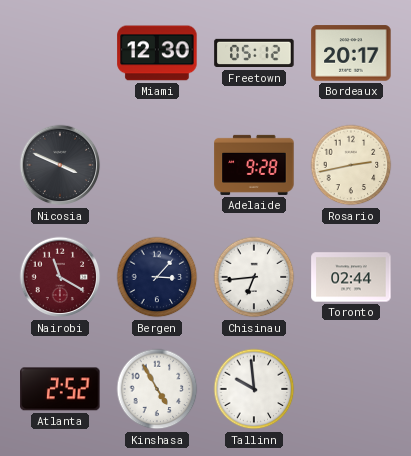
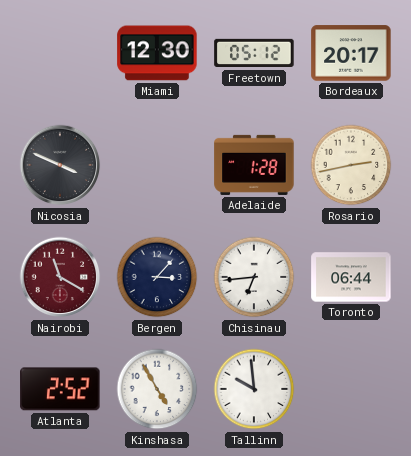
Adelaide: 9:28 -> 1:28
Toronto: 02:44 -> 06:44
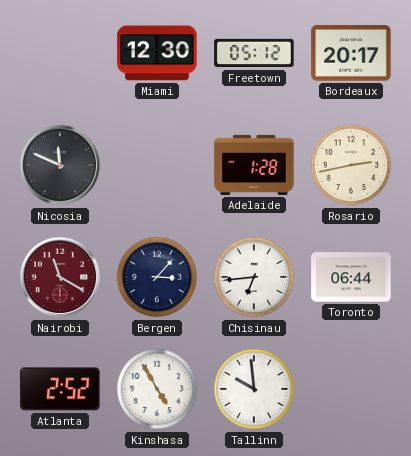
Nicosia: 3:49 -> 11:49
